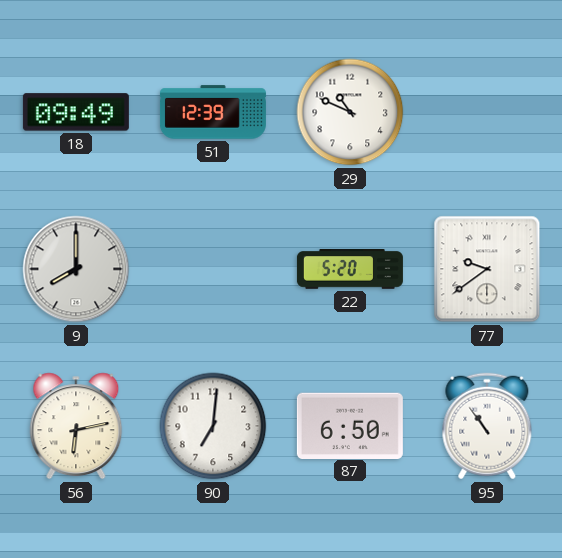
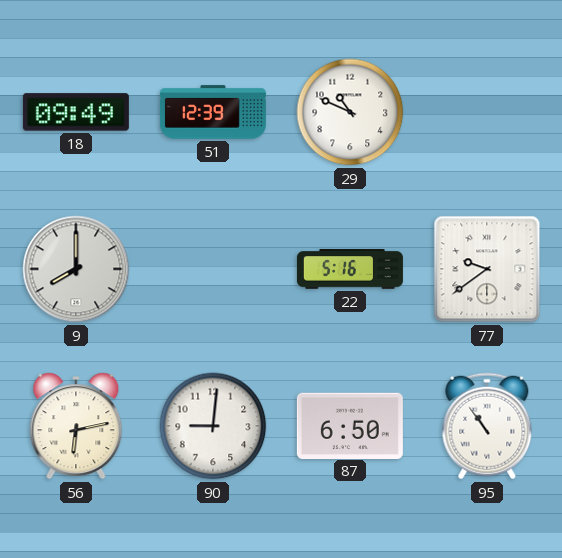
22: 5:20 -> 5:16
90: 7:01 -> 9:01
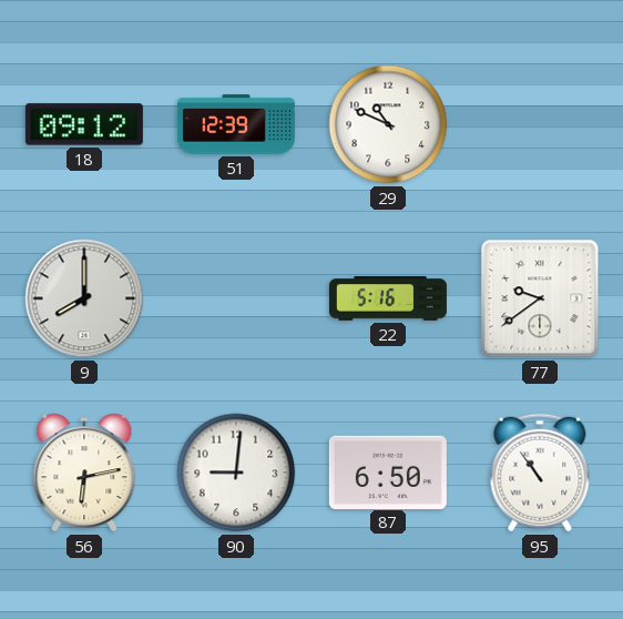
18: 09:49 -> 09:12
